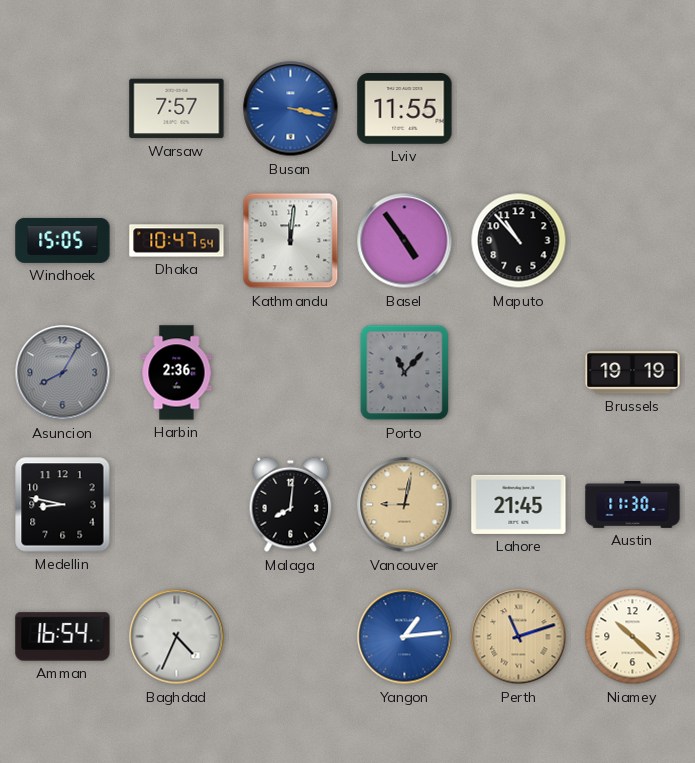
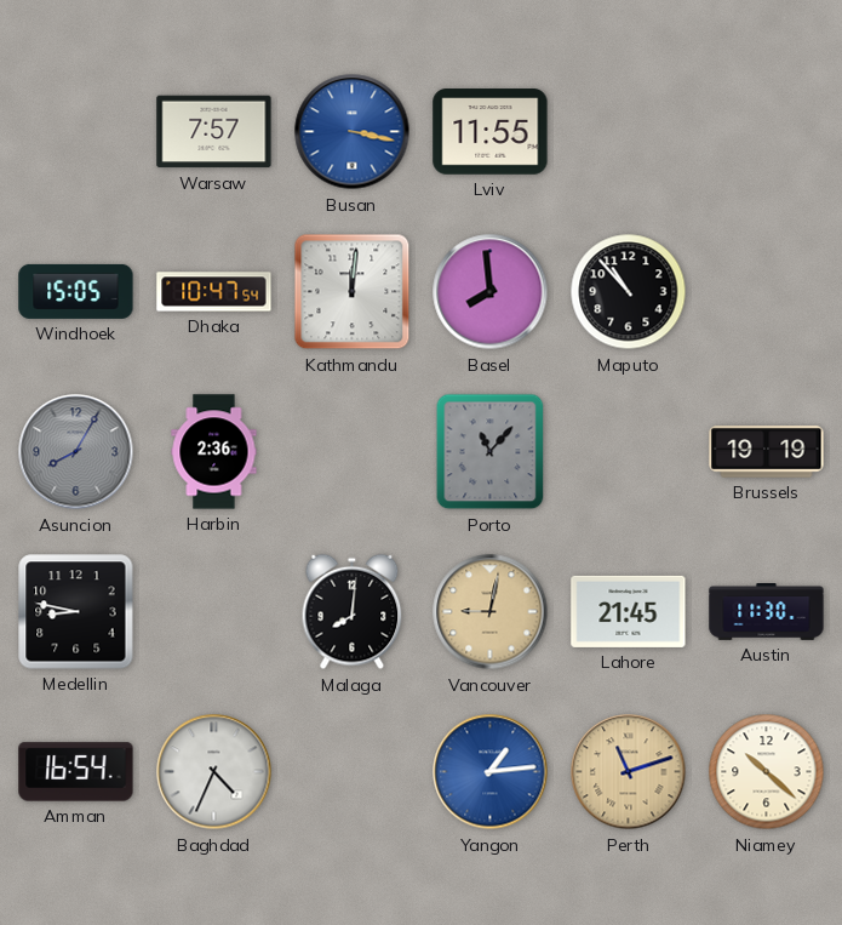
Basel: 4:54 -> 7:59
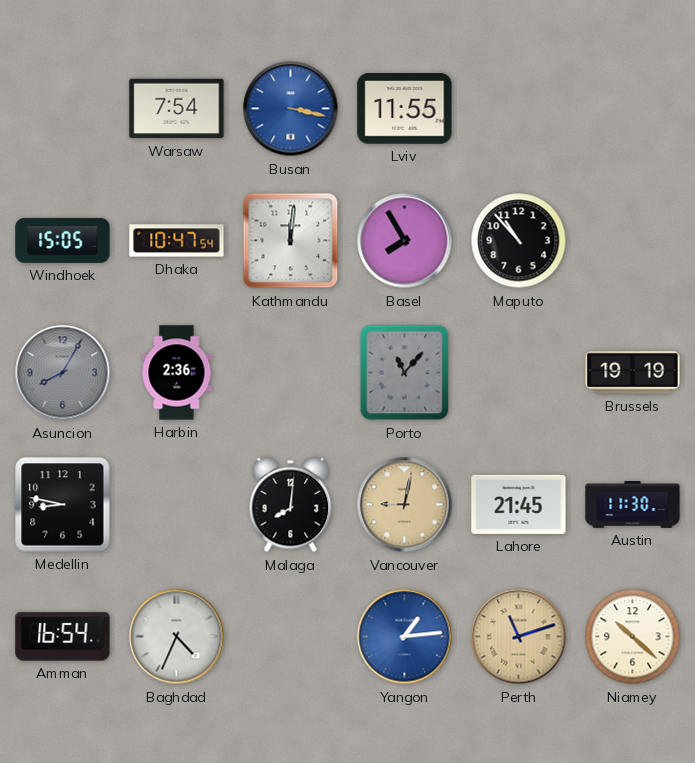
Warsaw: 7:57 -> 7:54
Basel: 7:59 -> 7:55
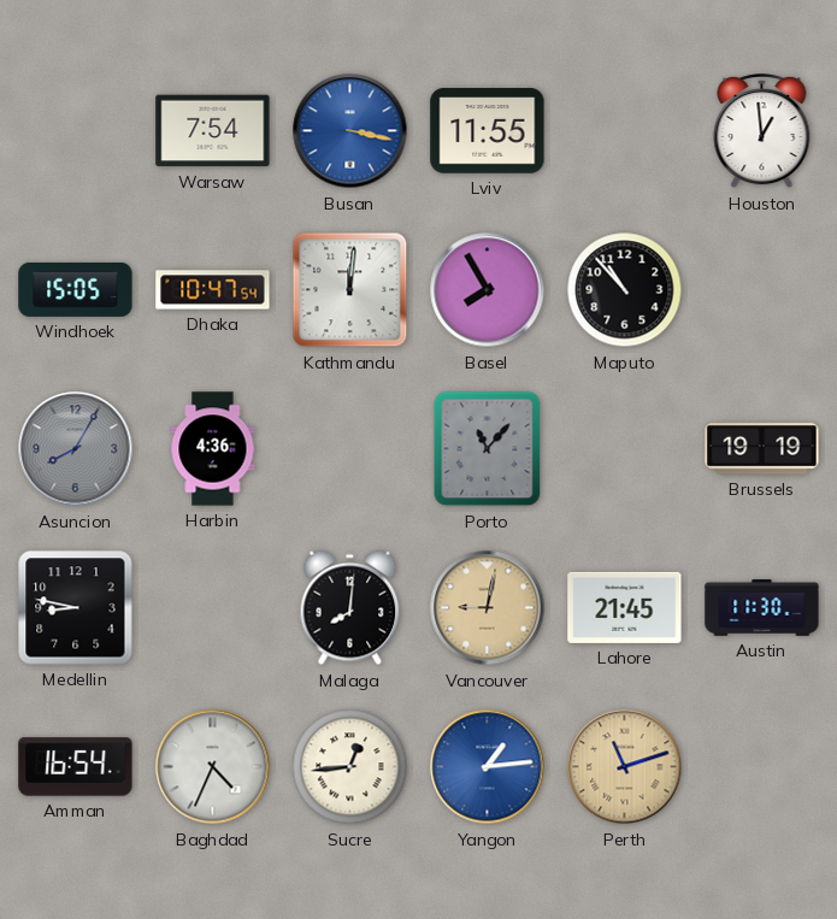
Houston: none -> 12:59
Harbin: 2:36 -> 4:36
Sucre: none -> 12:44
Niamey: 10:22 -> none
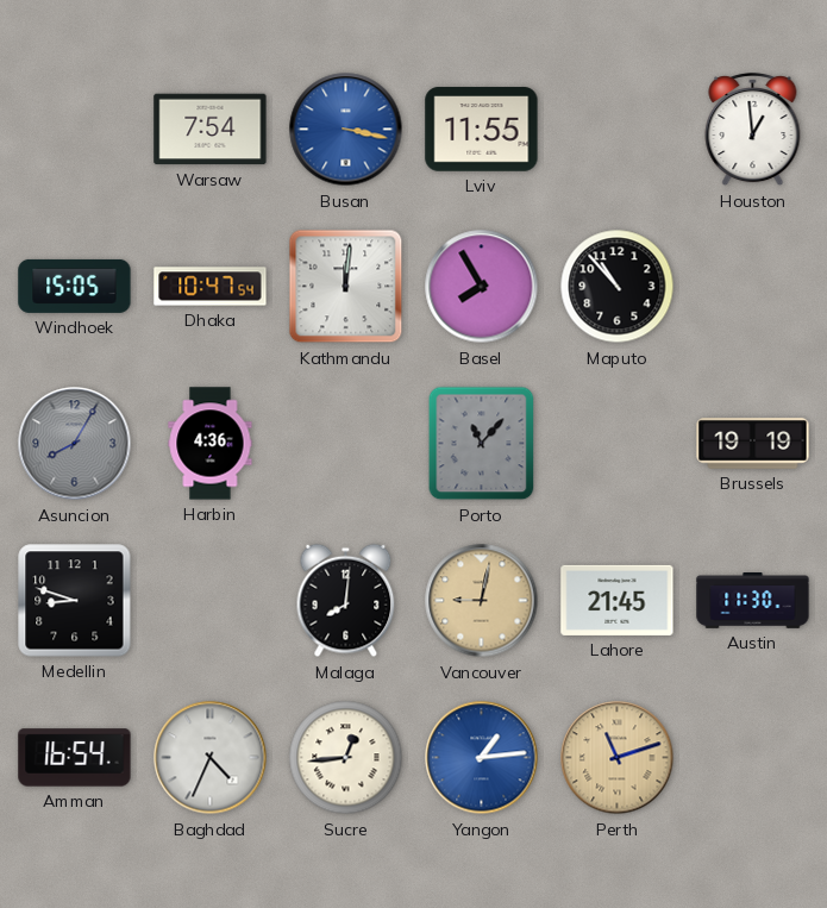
Medellin: 8:47 -> 8:48
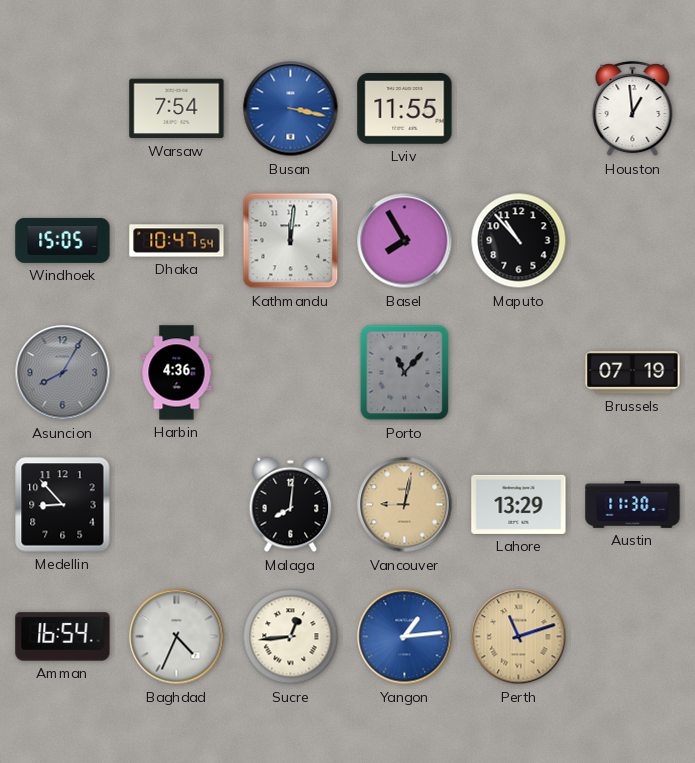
Brussels: 19:19 -> 07:19
Medellin: 8:48 -> 8:53
Lahore: 21:45 -> 13:29
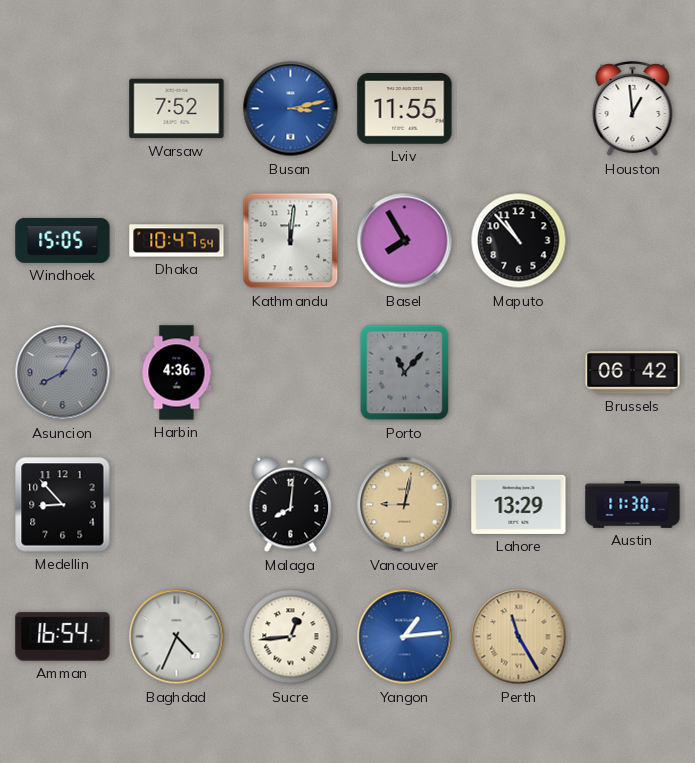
Warsaw: 7:54 -> 7:52
Busan: 3:17 -> 3:13
Brussels: 07:19 -> 06:42
Perth: 11:12 -> 11:25
